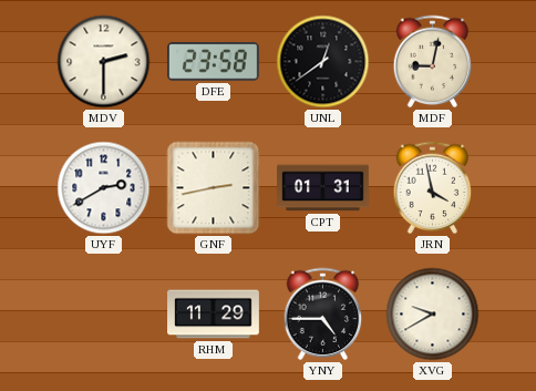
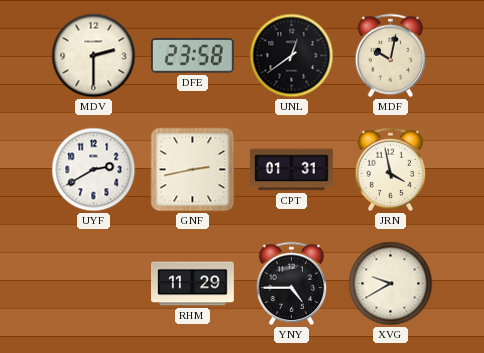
MDF: 9:02 -> 10:02
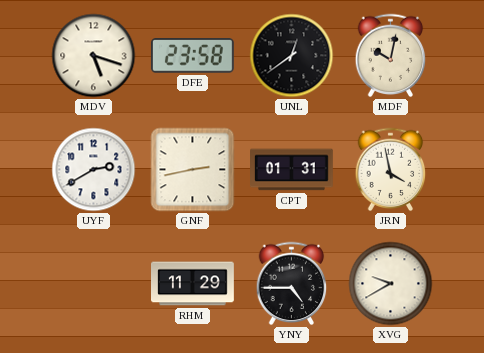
MDV: 2:30 -> 5:18
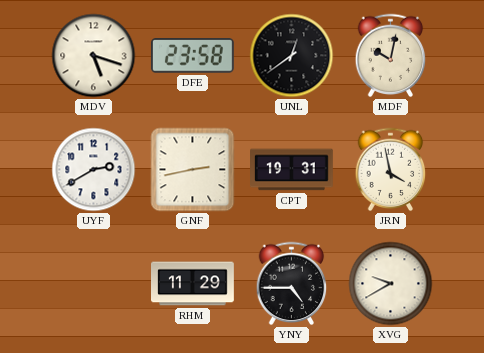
CPT: 01:31 -> 19:31
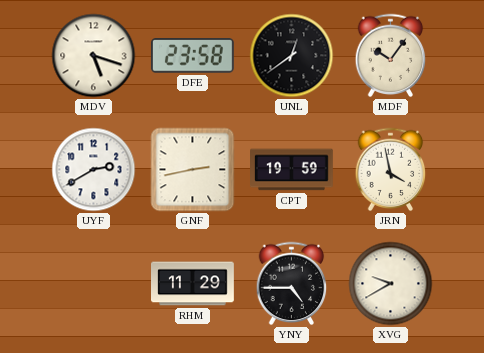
MDF: 10:02 -> 10:06
CPT: 19:31 -> 19:59
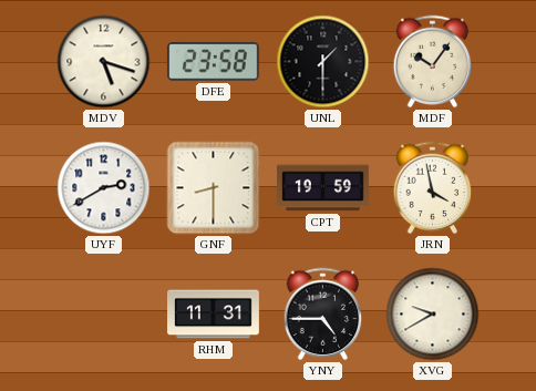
UNL: 12:39 -> 1:30
GNF: 2:43 -> 8:30
RHM: 11:29 -> 11:31
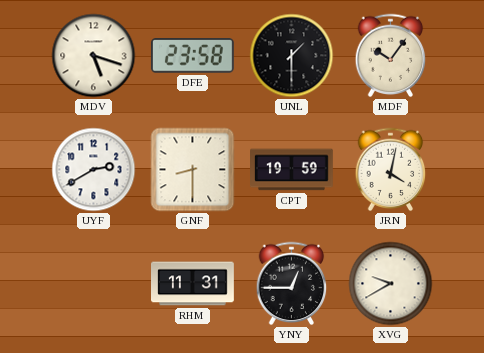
JRN: 3:58 -> 4:02
YNY: 4:45 -> 12:45
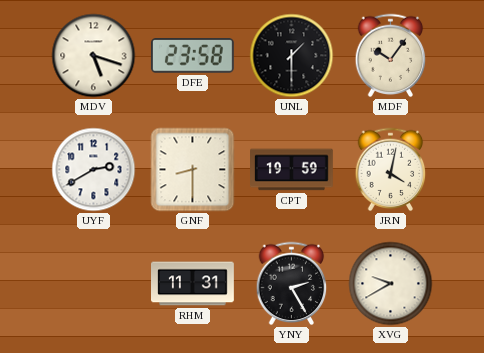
YNY: 12:45 -> 2:25
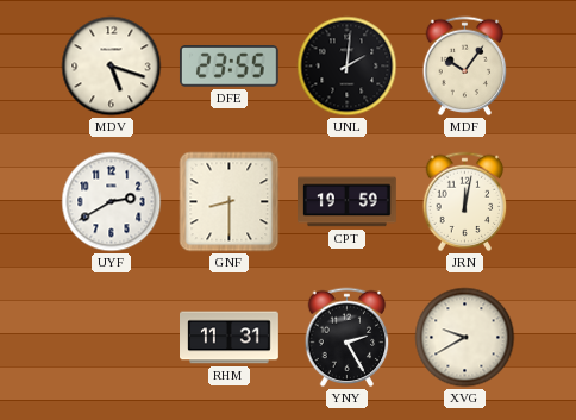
DFE: 23:58 -> 23:55
UNL: 1:30 -> 2:01
JRN: 4:02 -> 12:02
